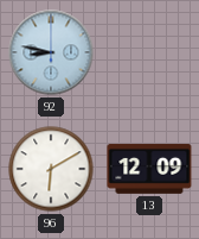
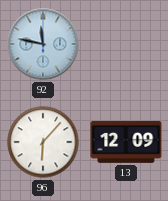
92: 8:47 -> 11:47
96: 6:10 -> 6:07
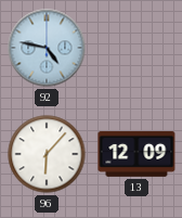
92: 11:47 -> 4:47
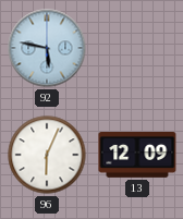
92: 4:47 -> 5:47
96: 6:07 -> 6:04
